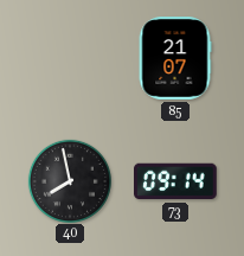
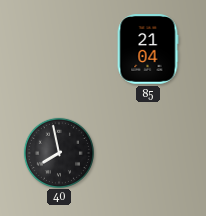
85: 21:07 -> 21:04
73: 09:14 -> none
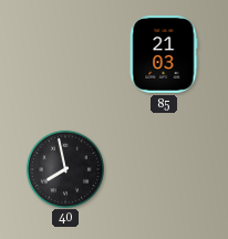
85: 21:04 -> 21:03
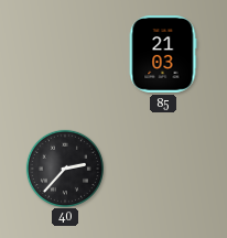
40: 7:58 -> 2:37
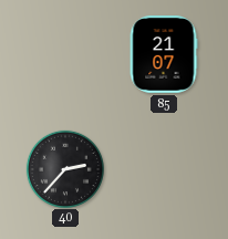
85: 21:03 -> 21:07
